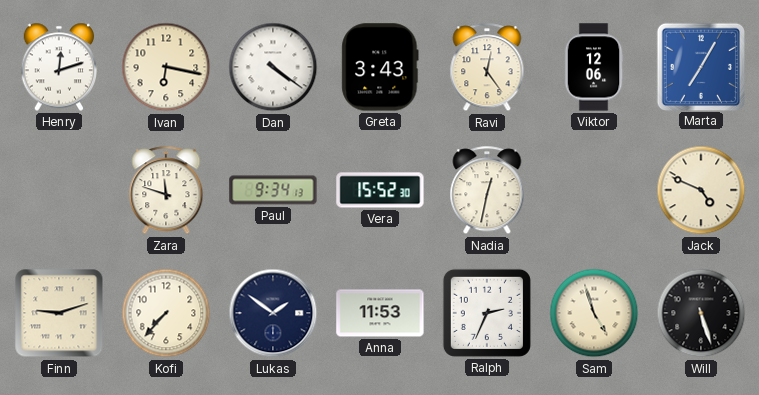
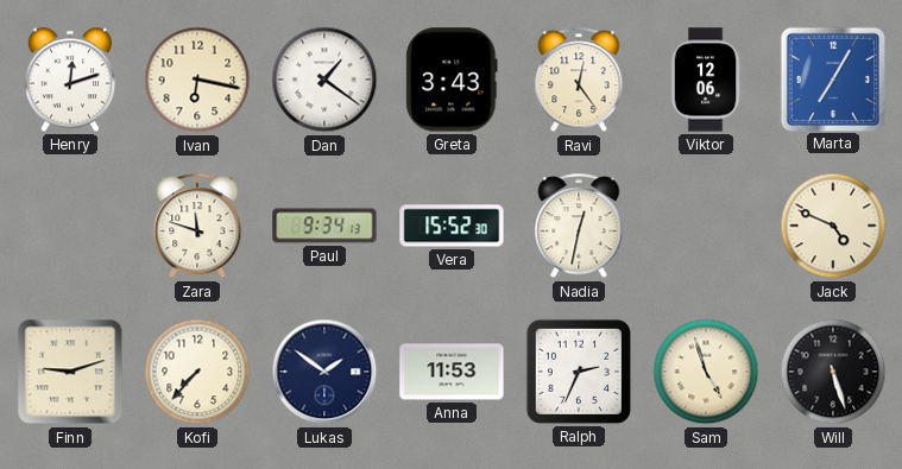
Dan: 4:21 -> 1:21
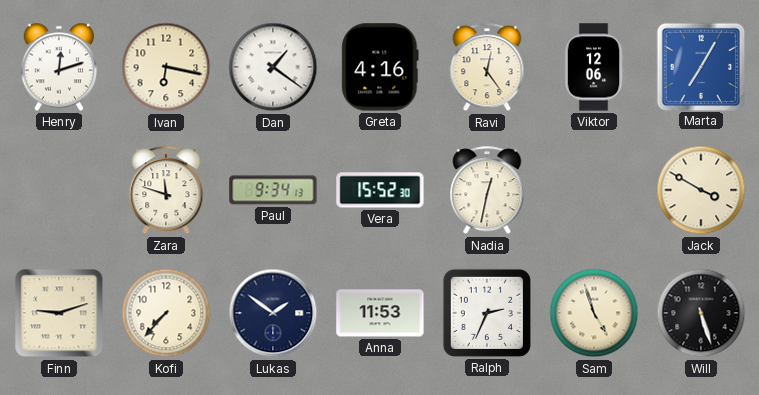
Greta: 3:43 -> 4:16
Jack: 4:49 -> 3:50
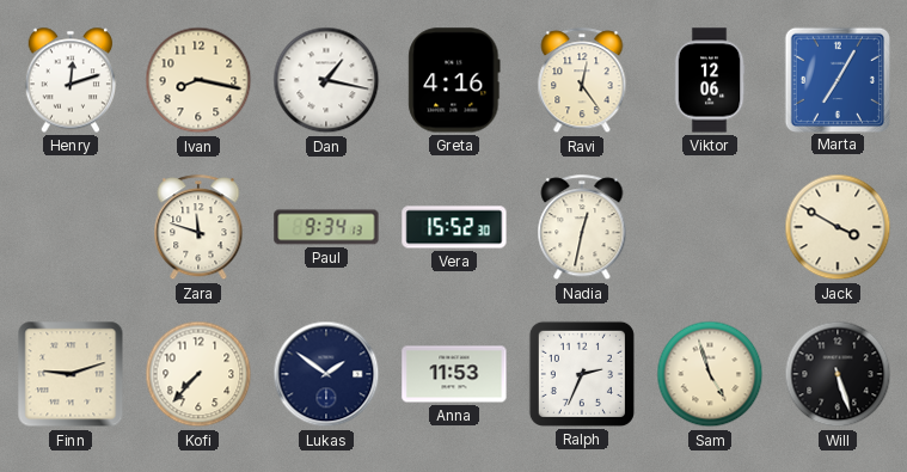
Ivan: 6:17 -> 8:17
Dan: 1:21 -> 1:17
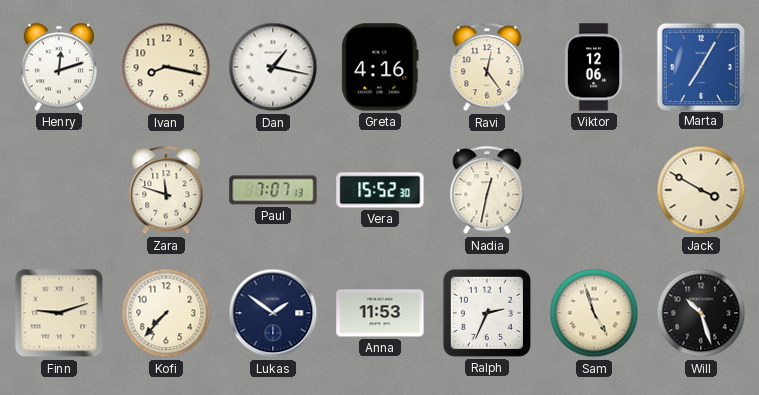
Paul: 9:34 -> 7:07
Will: 5:27 -> 10:27
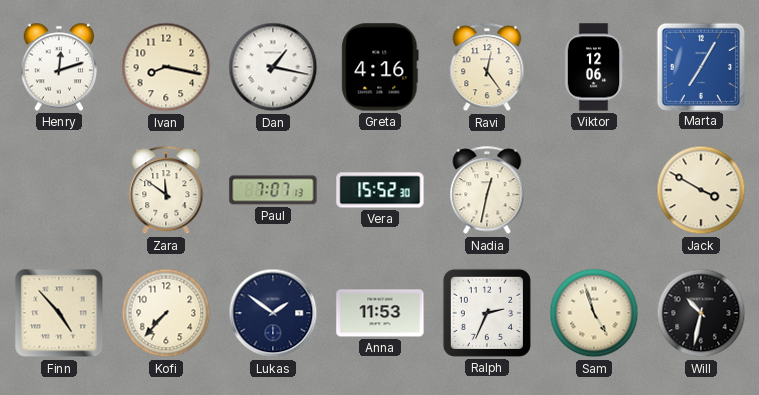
Zara: 11:48 -> 11:51
Finn: 9:12 -> 4:53
Will: 10:27 -> 10:32
